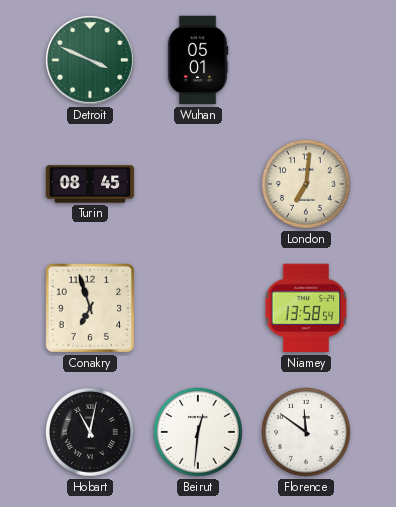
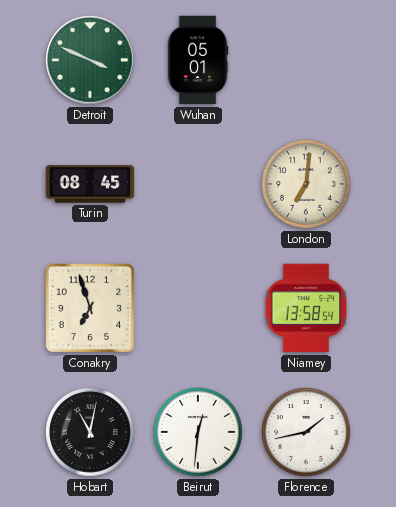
Florence: 11:51 -> 1:43
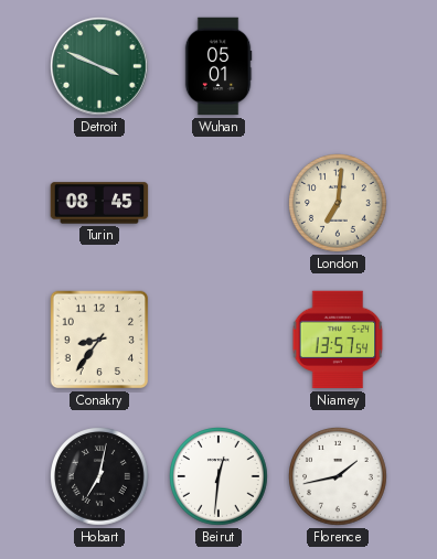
Conakry: 6:57 -> 8:36
Niamey: 13:58 -> 13:57
Hobart: 11:02 -> 7:02
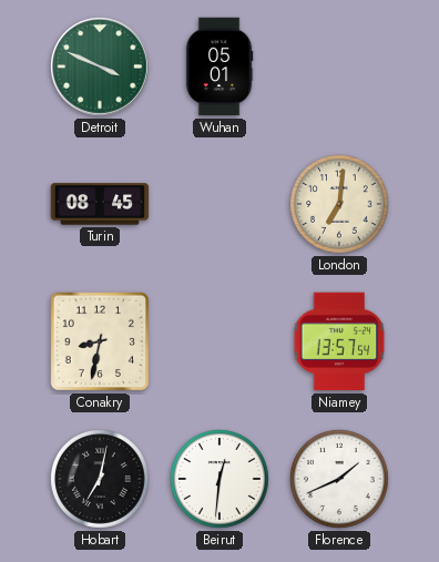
Conakry: 8:36 -> 8:32
Florence: 1:43 -> 1:41
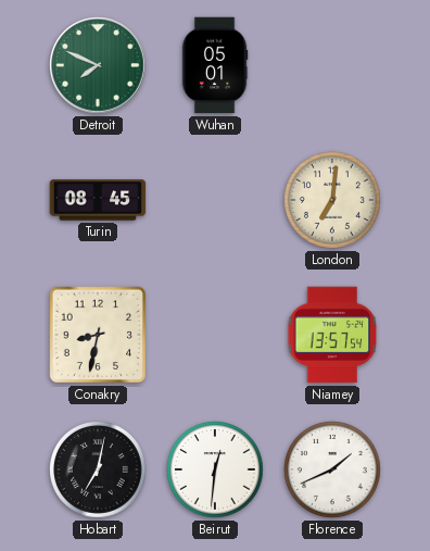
Detroit: 3:49 -> 7:49
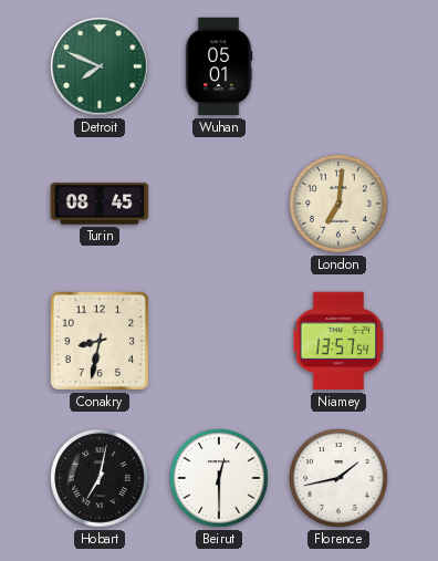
Beirut: 12:31 -> 12:30
Florence: 1:41 -> 1:43
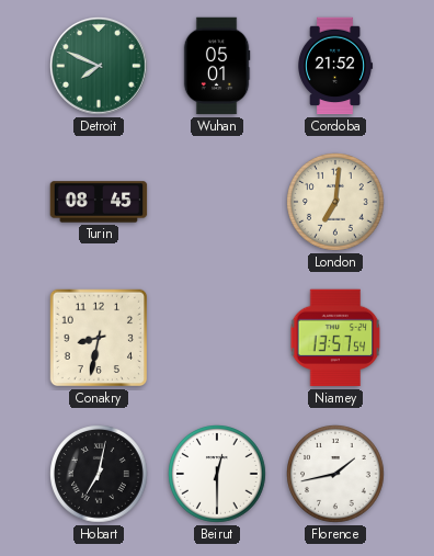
Cordoba: none -> 21:52
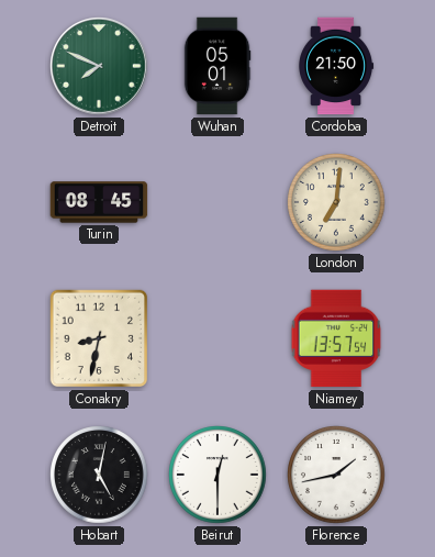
Cordoba: 21:52 -> 21:50
Hobart: 7:02 -> 5:02
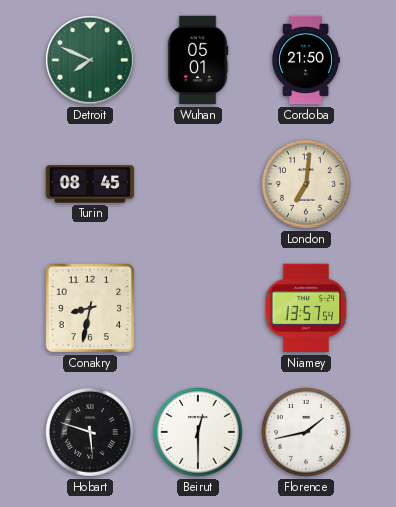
Hobart: 5:02 -> 5:48
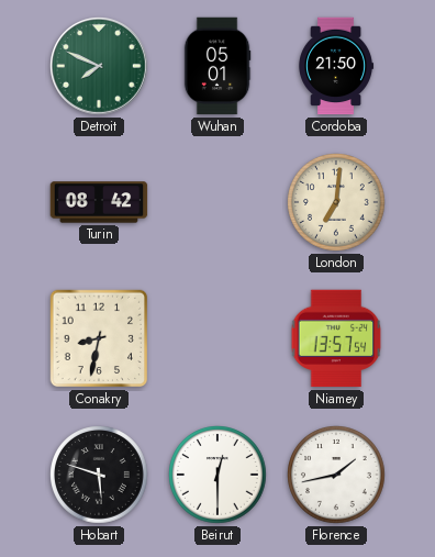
Turin: 08:45 -> 08:42
